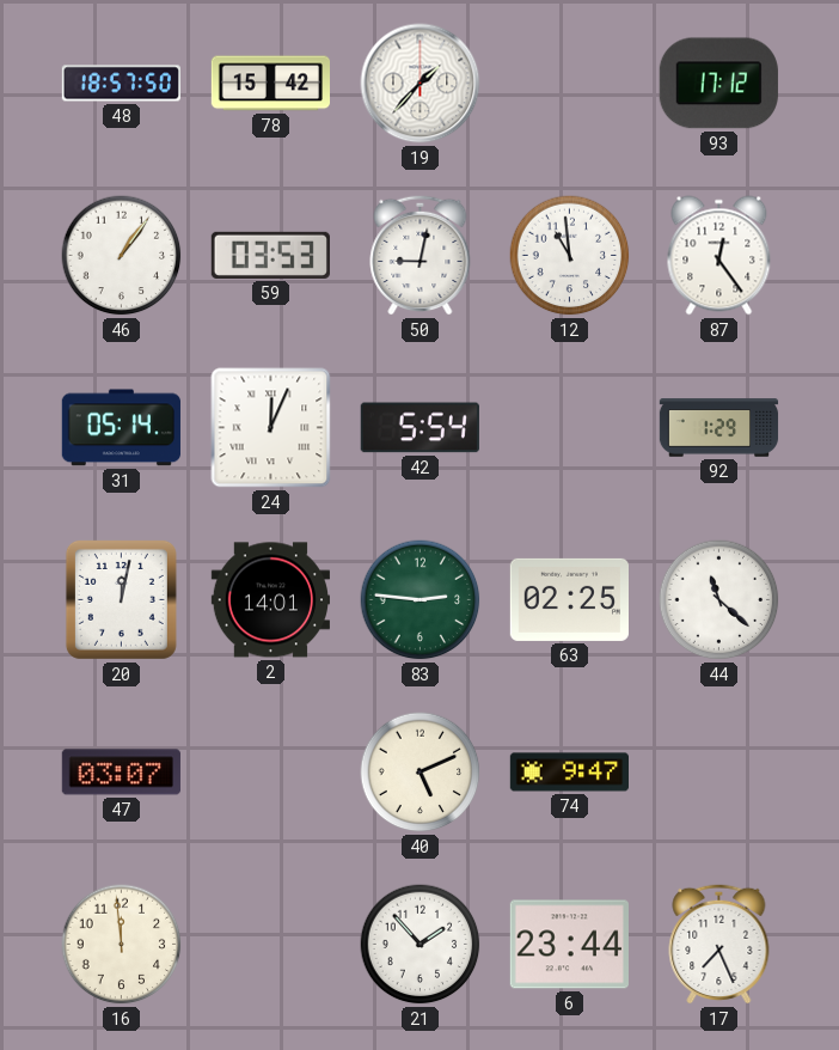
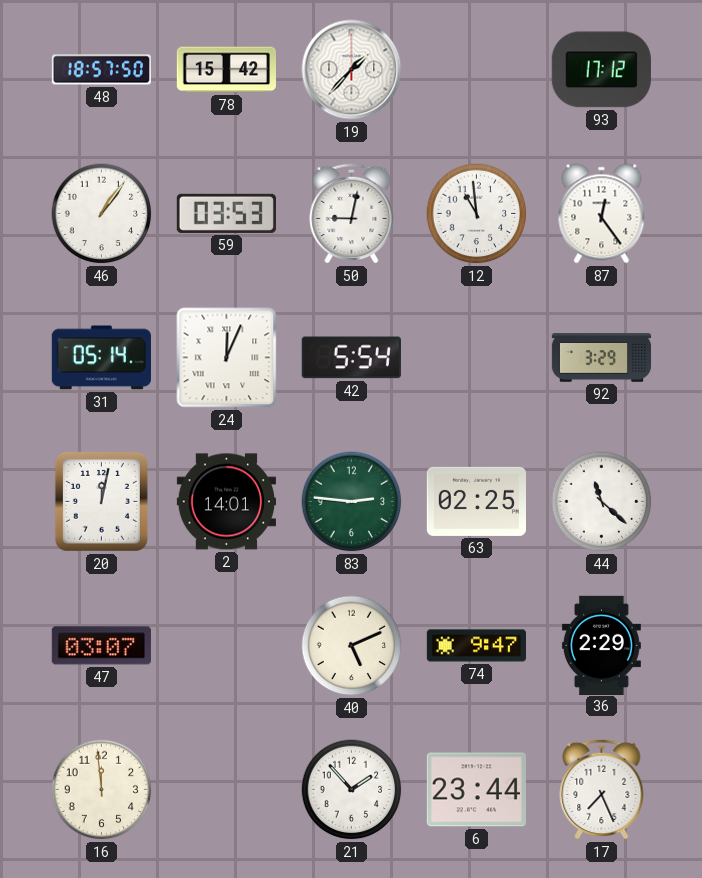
92: 1:29 -> 3:29
36: none -> 2:29
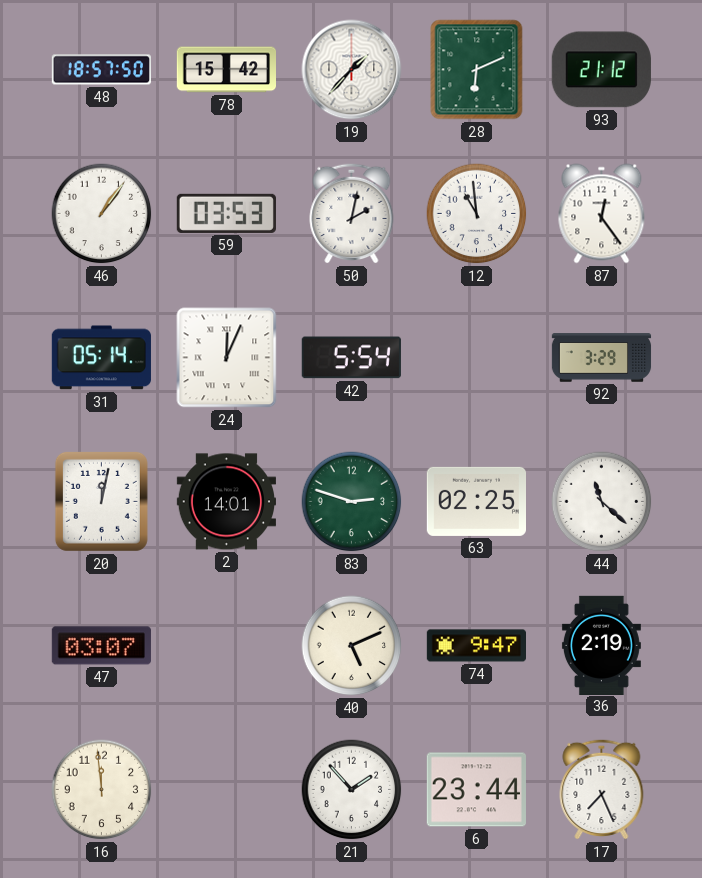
28: none -> 6:11
93: 17:12 -> 21:12
50: 9:02 -> 2:02
83: 2:46 -> 2:48
36: 2:29 -> 2:19
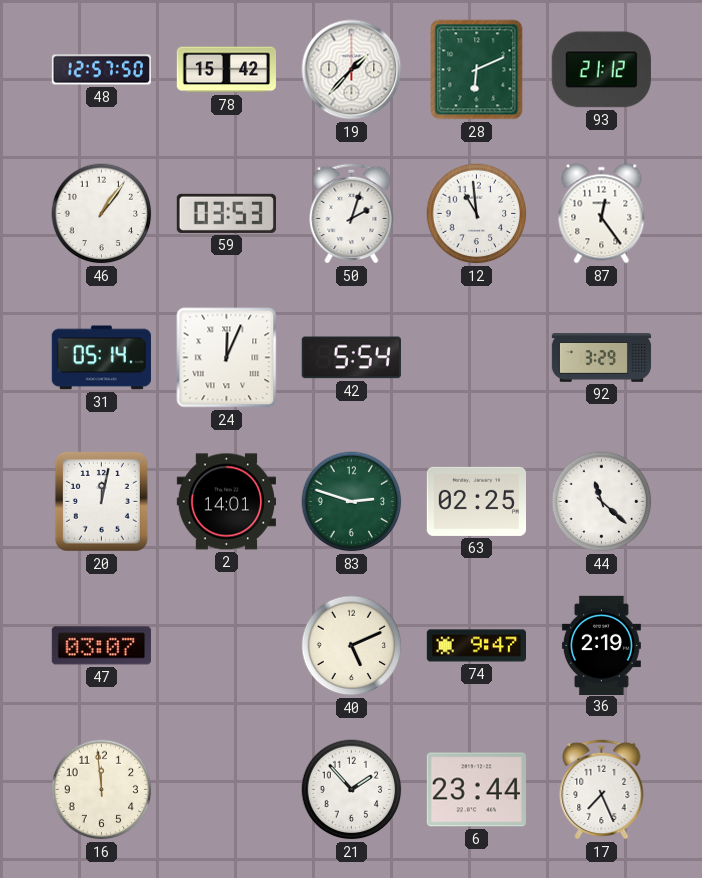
48: 18:57 -> 12:57
50: 2:02 -> 2:03
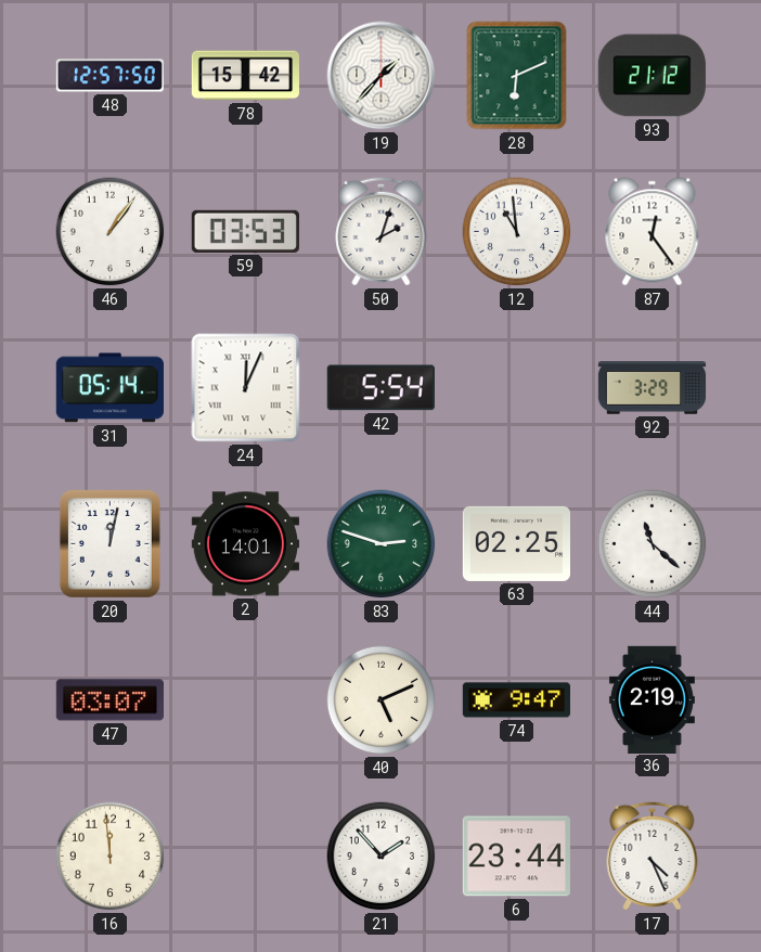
17: 7:26 -> 4:26
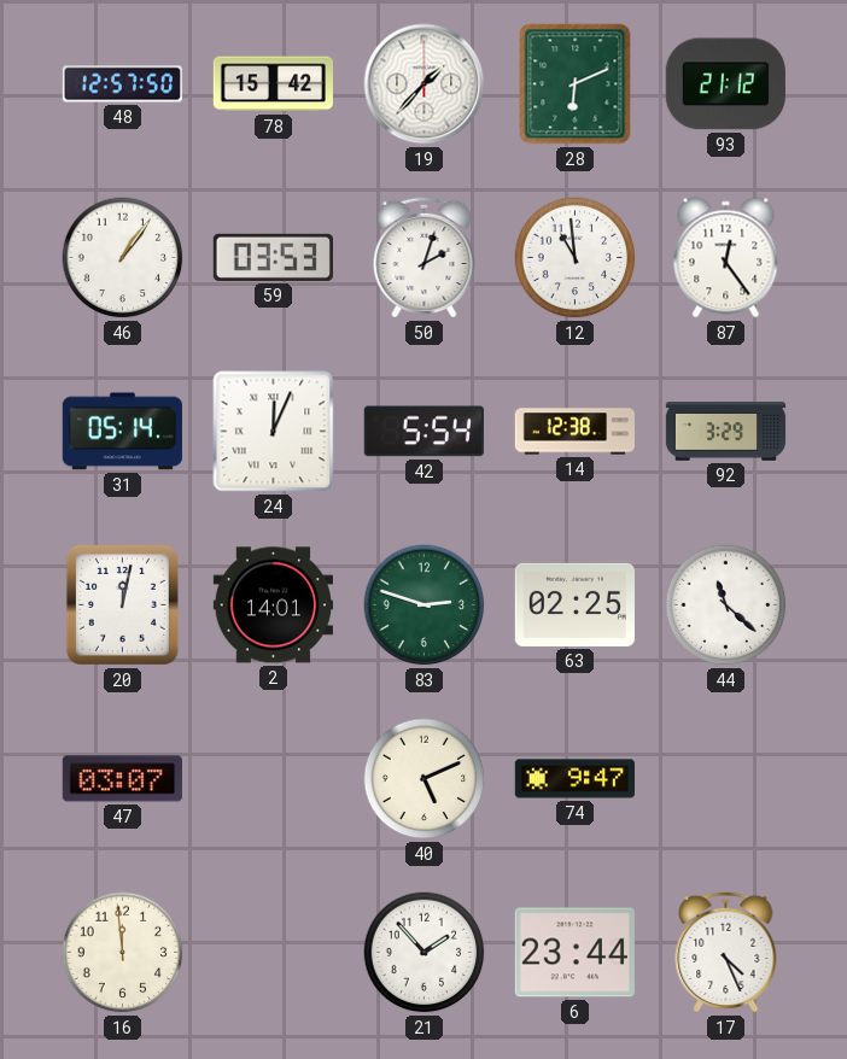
14: none -> 12:38
36: 2:19 -> none
